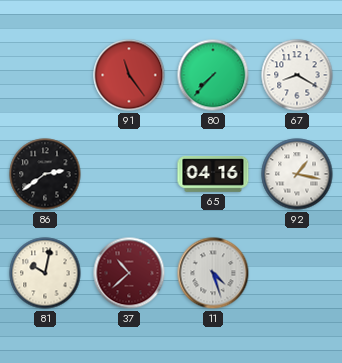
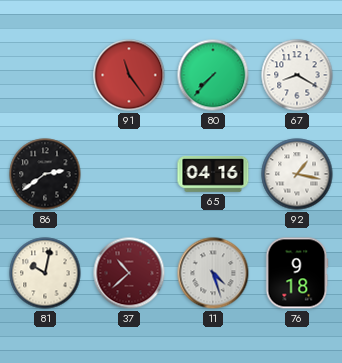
76: none -> 9:18
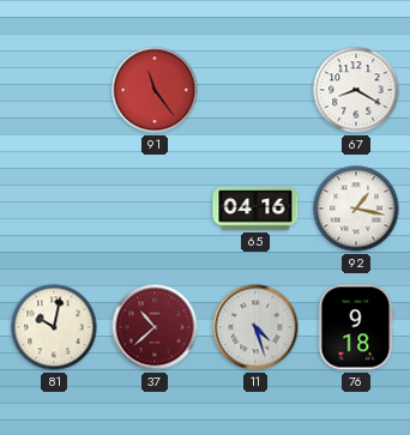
80: 7:37 -> none
86: 2:39 -> none
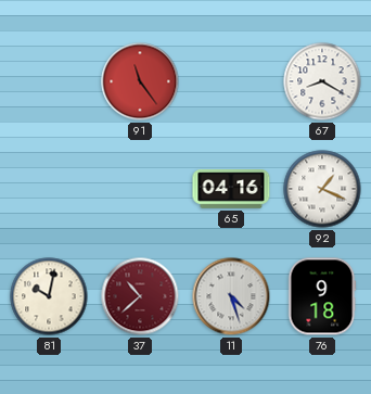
92: 1:17 -> 1:19
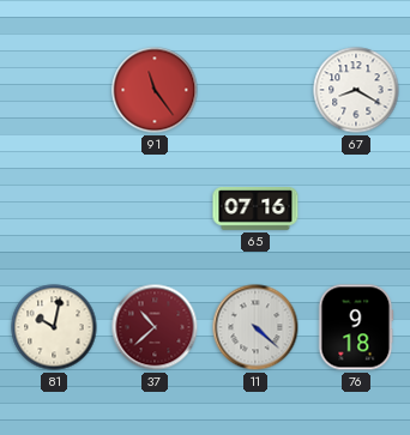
65: 04:16 -> 07:16
92: 1:19 -> none
11: 4:27 -> 4:22
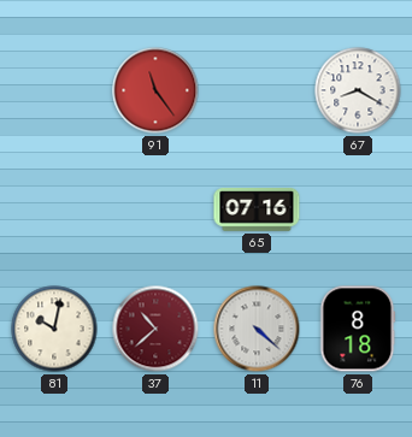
76: 9:18 -> 8:18
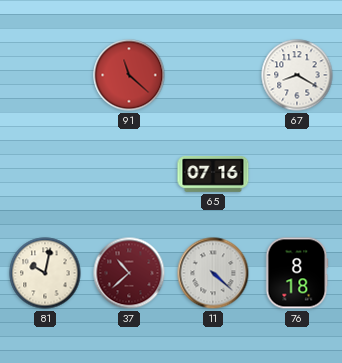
91: 11:24 -> 11:22
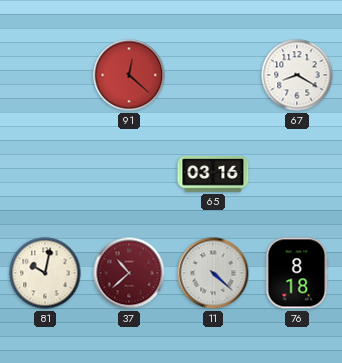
91: 11:22 -> 12:22
65: 07:16 -> 03:16
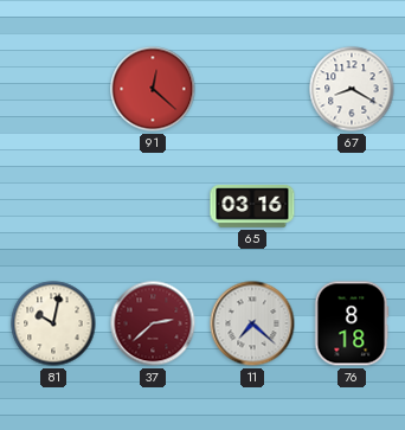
37: 10:38 -> 2:38
11: 4:22 -> 7:22
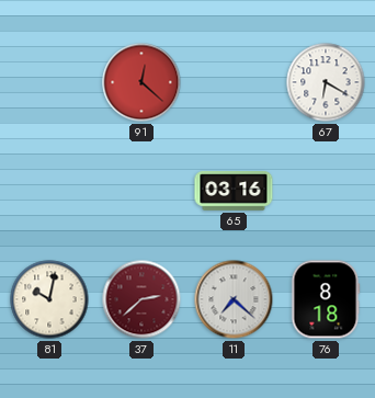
67: 8:20 -> 6:20
